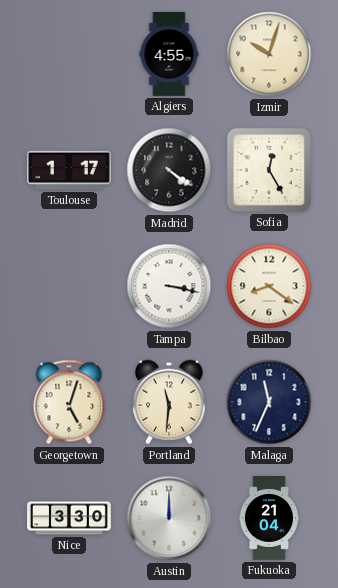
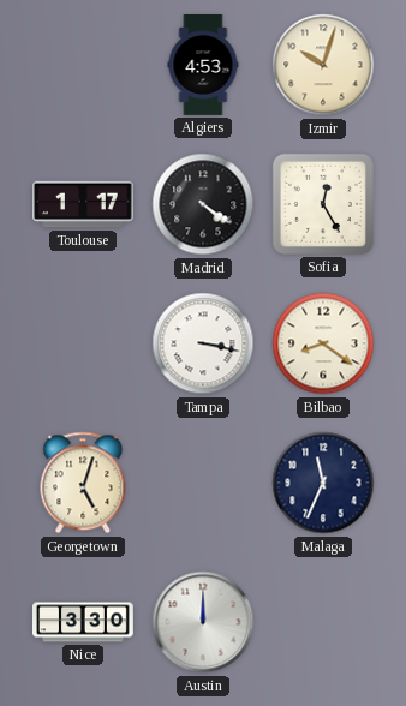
Algiers: 4:55 -> 4:53
Portland: 11:31 -> none
Fukuoka: 21:04 -> none
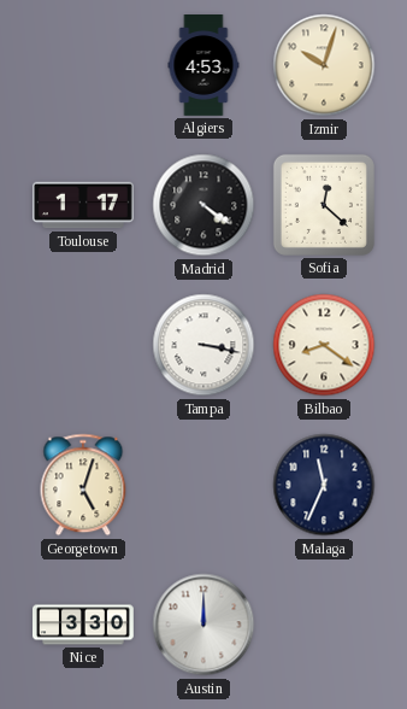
Sofia: 12:25 -> 12:22
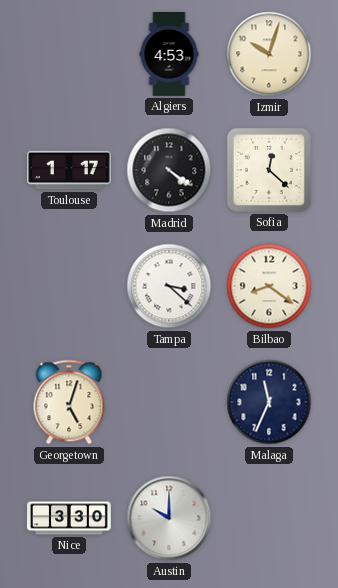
Tampa: 3:17 -> 3:22
Austin: 12:00 -> 10:00
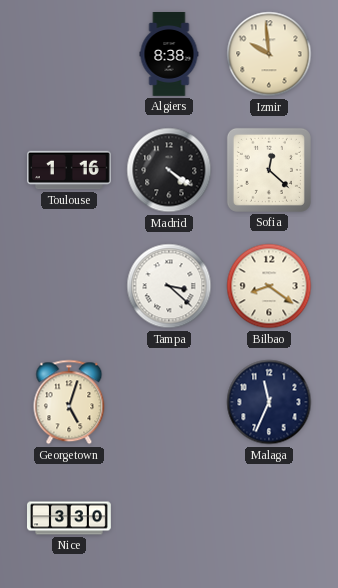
Algiers: 4:53 -> 8:38
Izmir: 10:03 -> 9:59
Toulouse: 1:17 -> 1:16
Austin: 10:00 -> none
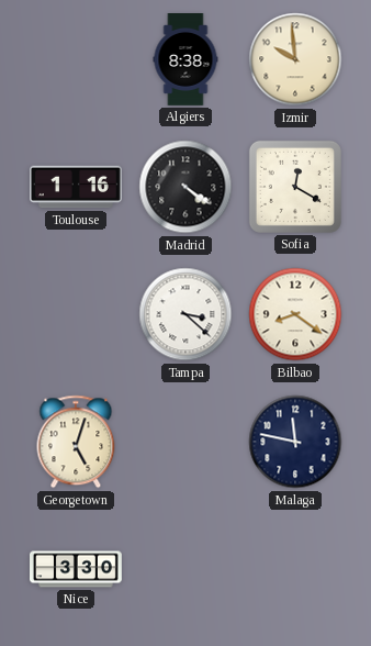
Sofia: 12:22 -> 12:20
Malaga: 11:34 -> 11:47
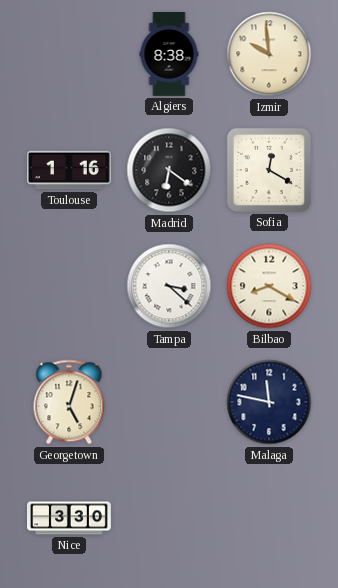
Madrid: 4:21 -> 6:21
Bilbao: 8:21 -> 8:20
